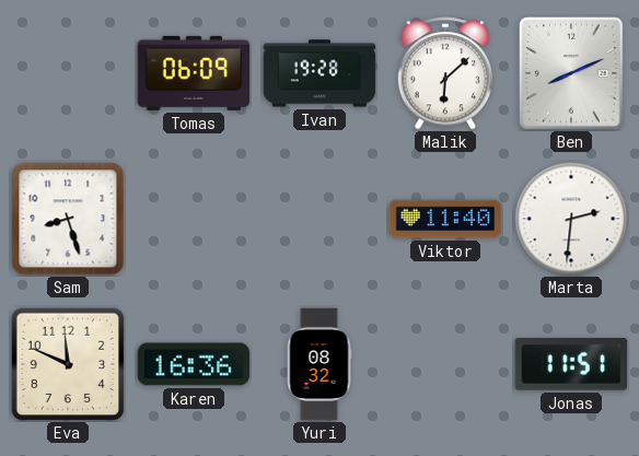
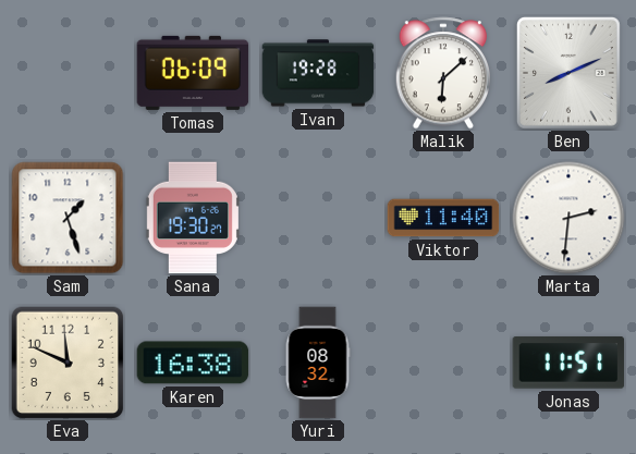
Sam: 8:27 -> 1:27
Sana: none -> 19:30
Karen: 16:36 -> 16:38
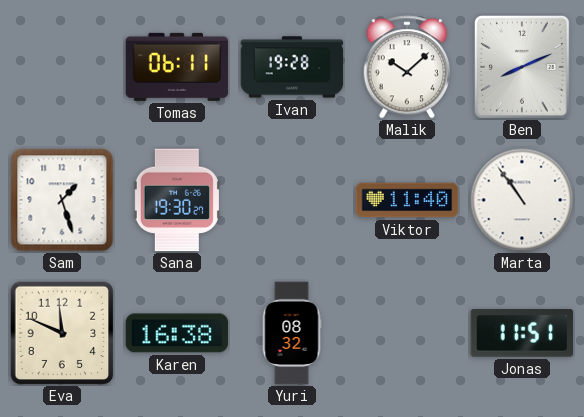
Tomas: 06:09 -> 06:11
Malik: 6:08 -> 10:08
Marta: 2:31 -> 10:54
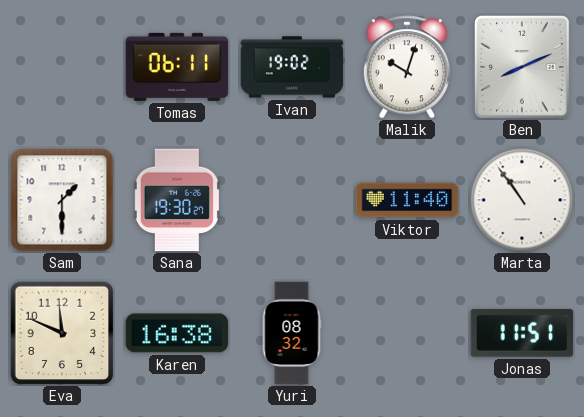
Ivan: 19:28 -> 19:02
Malik: 10:08 -> 10:03
Sam: 1:27 -> 1:30
